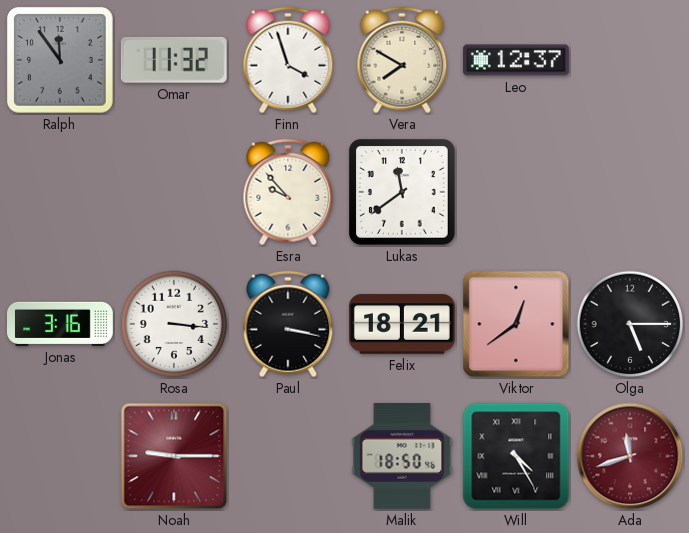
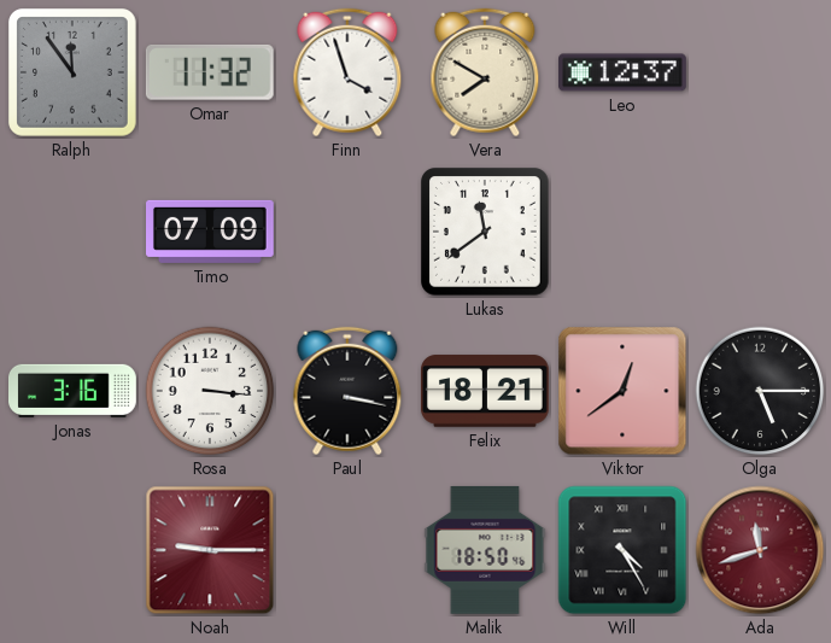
Timo: none -> 07:09
Esra: 9:53 -> none
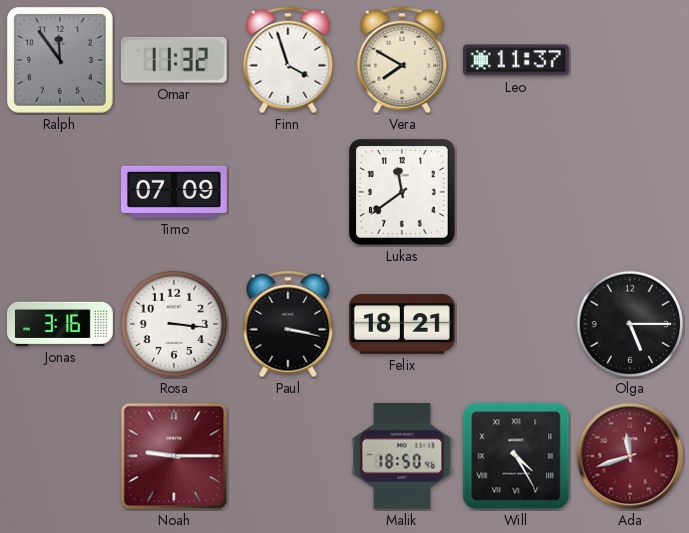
Leo: 12:37 -> 11:37
Viktor: 12:39 -> none
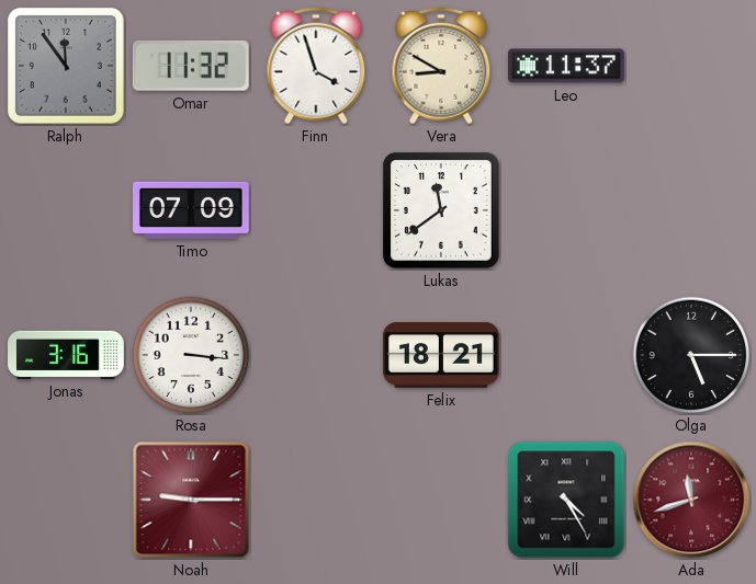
Vera: 7:50 -> 8:50
Paul: 3:17 -> none
Malik: 18:50 -> none
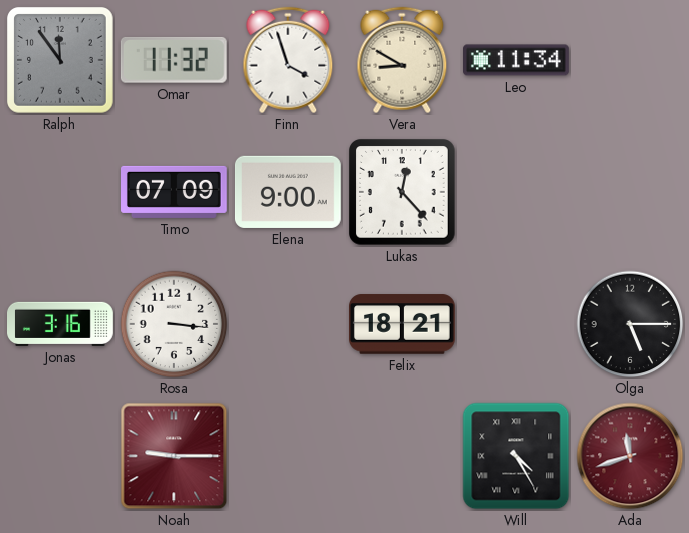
Leo: 11:37 -> 11:34
Elena: none -> 9:00
Lukas: 11:39 -> 12:23
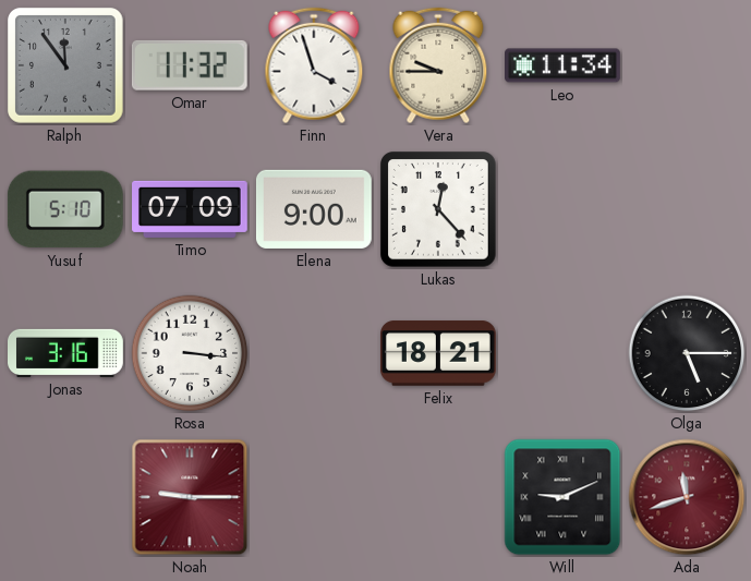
Vera: 8:50 -> 9:45
Yusuf: none -> 5:10
Will: 4:25 -> 9:11
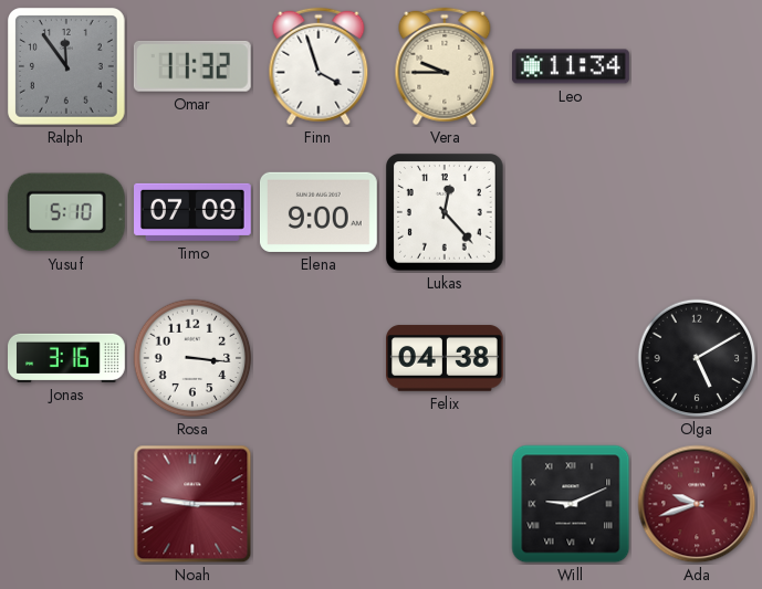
Felix: 18:21 -> 04:38
Olga: 5:15 -> 5:10
Ada: 11:42 -> 9:42
